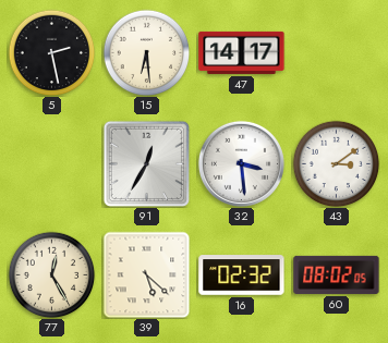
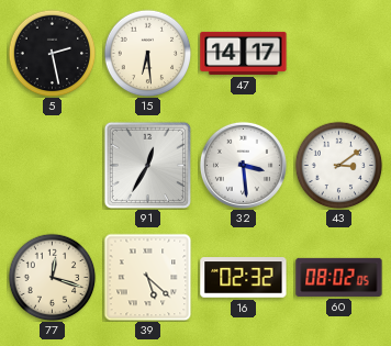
77: 12:25 -> 12:18
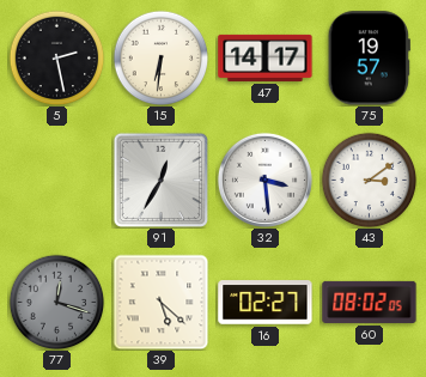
15: 6:29 -> 6:31
75: none -> 19:57
77 dial: cream -> grey
16: 02:32 -> 02:27
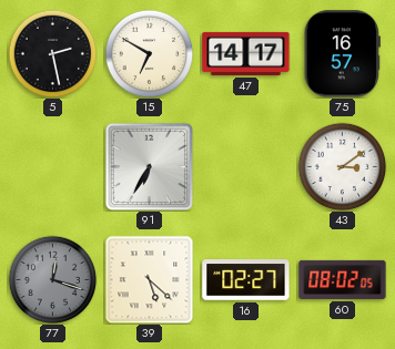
15: 6:31 -> 6:50
75: 19:57 -> 16:57
91: 12:35 -> 6:35
32: 3:29 -> none
